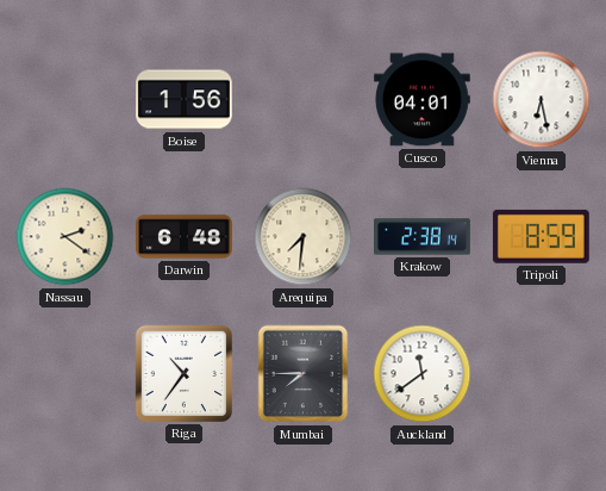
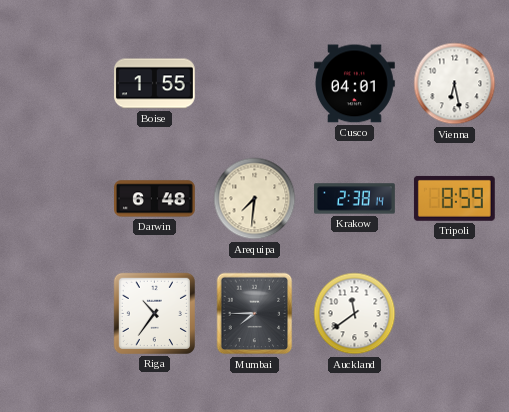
Boise: 1:56 -> 1:55
Nassau: 2:21 -> none
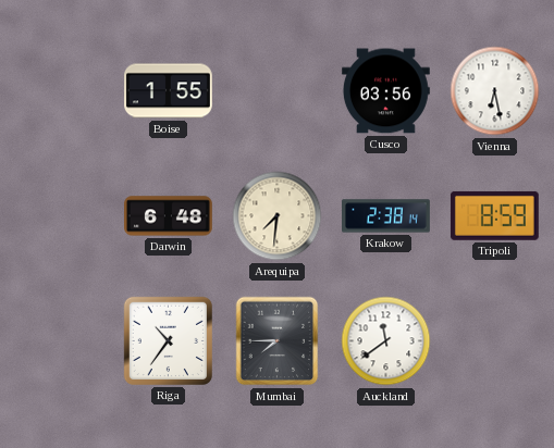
Cusco: 04:01 -> 03:56
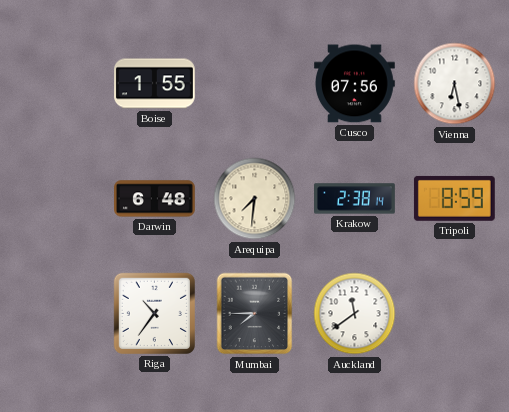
Cusco: 03:56 -> 07:56
